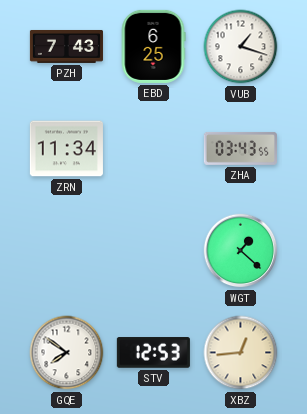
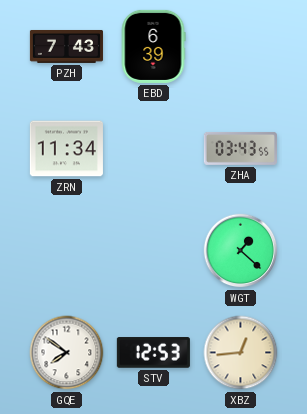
EBD: 6:25 -> 6:39
VUB: 1:18 -> none
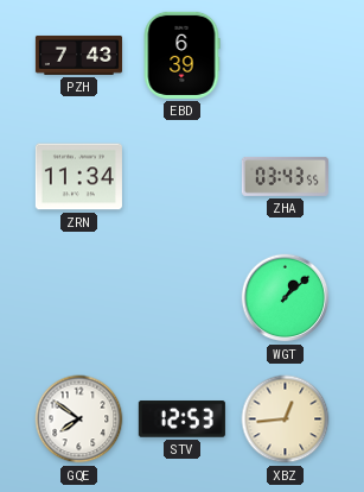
WGT: 1:22 -> 1:08
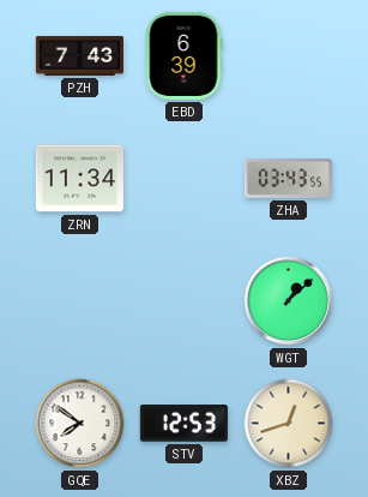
XBZ: 12:44 -> 12:42
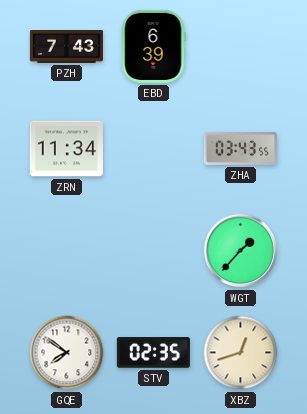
WGT: 1:08 -> 1:37
STV: 12:53 -> 02:35
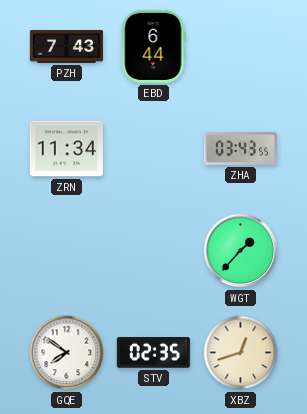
EBD: 6:39 -> 6:44
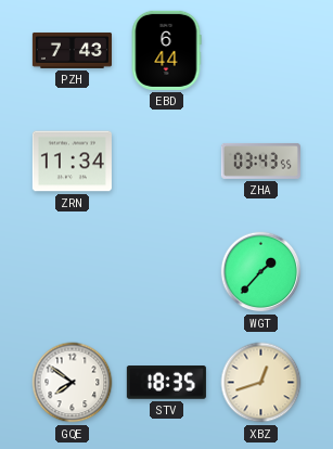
STV: 02:35 -> 18:35
